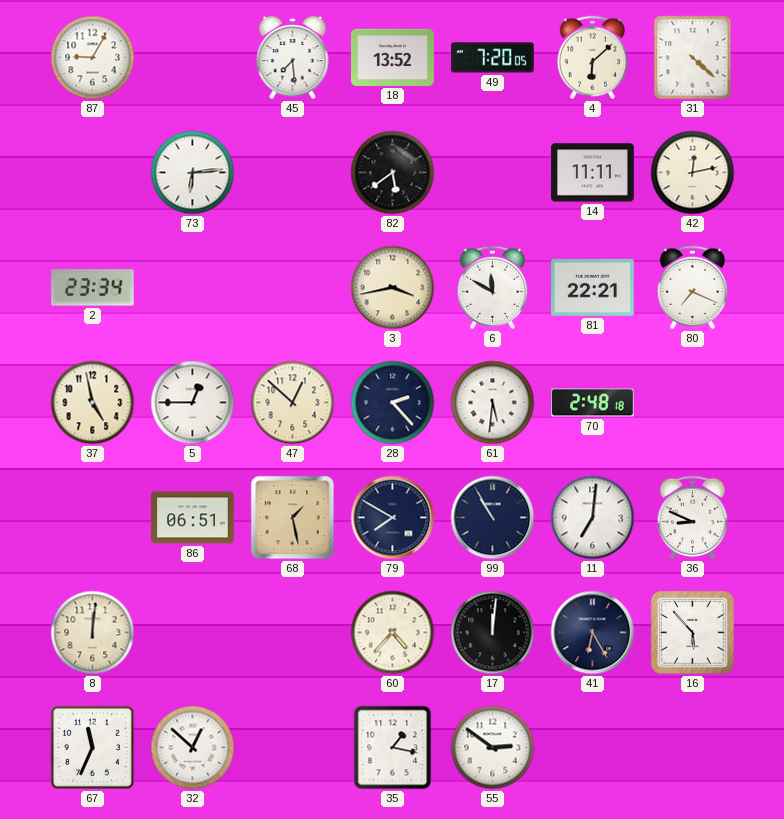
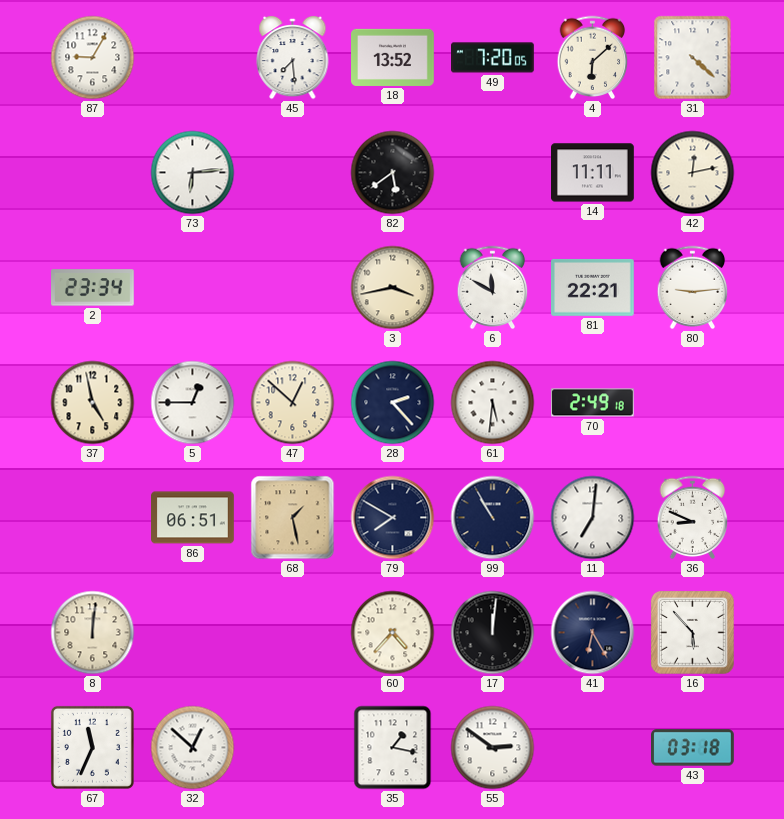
80: 7:19 -> 9:14
70: 2:48 -> 2:49
43: none -> 03:18
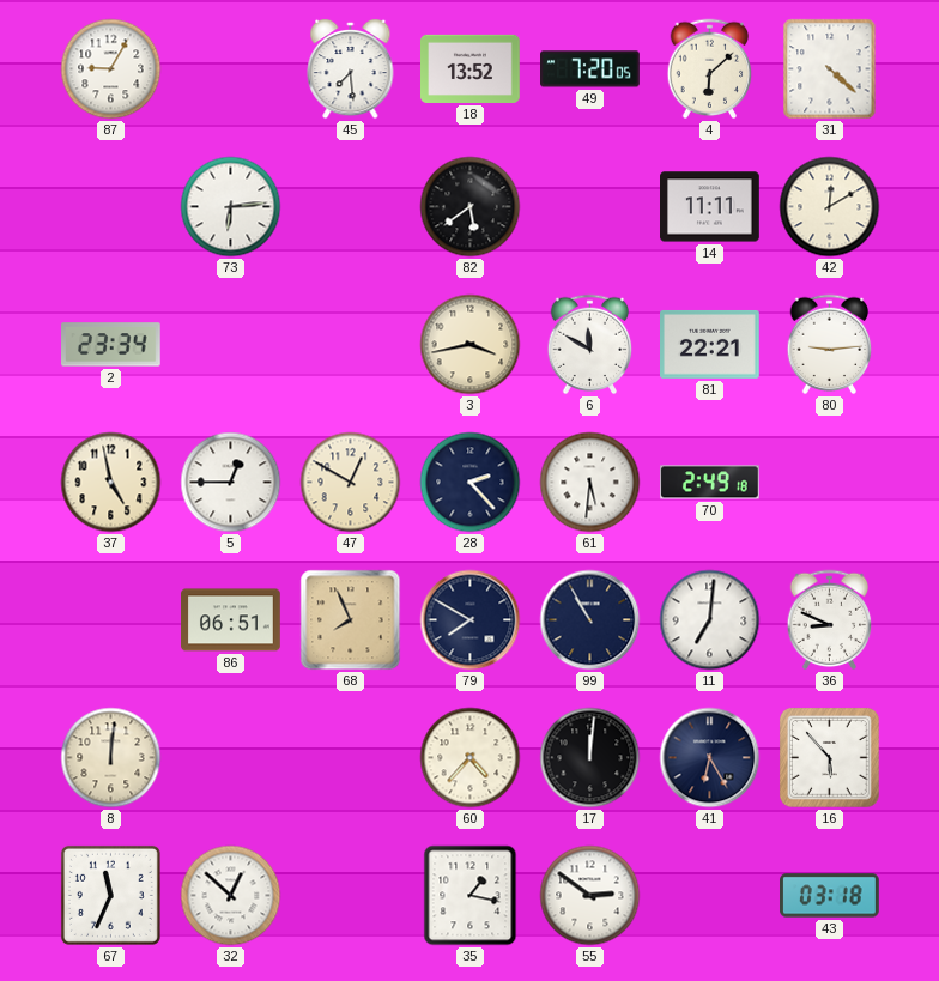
42: 12:13 -> 12:10
47: 12:52 -> 12:50
68: 1:28 -> 7:56
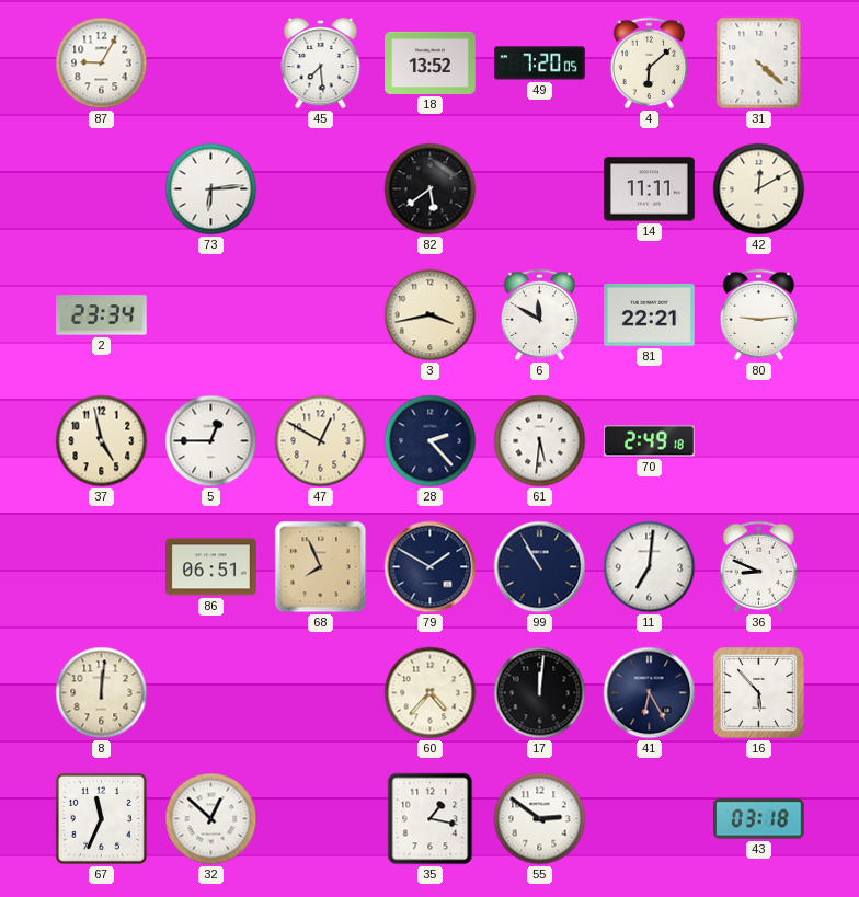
79: 7:50 -> 1:50
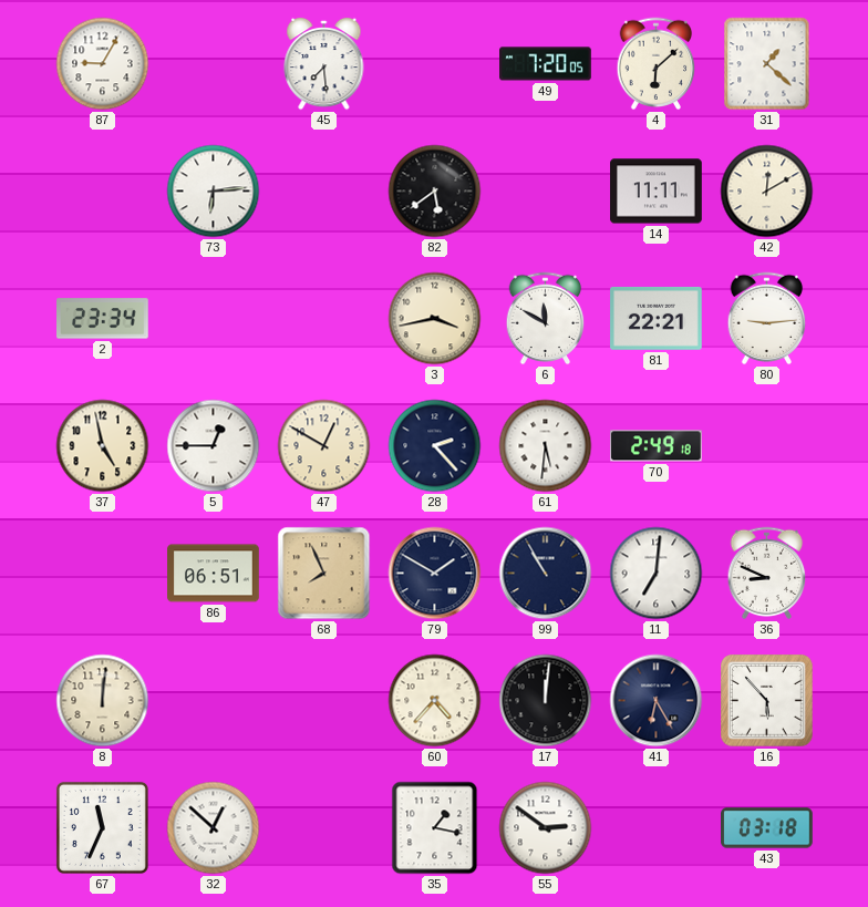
18: 13:52 -> none
31: 4:22 -> 1:22
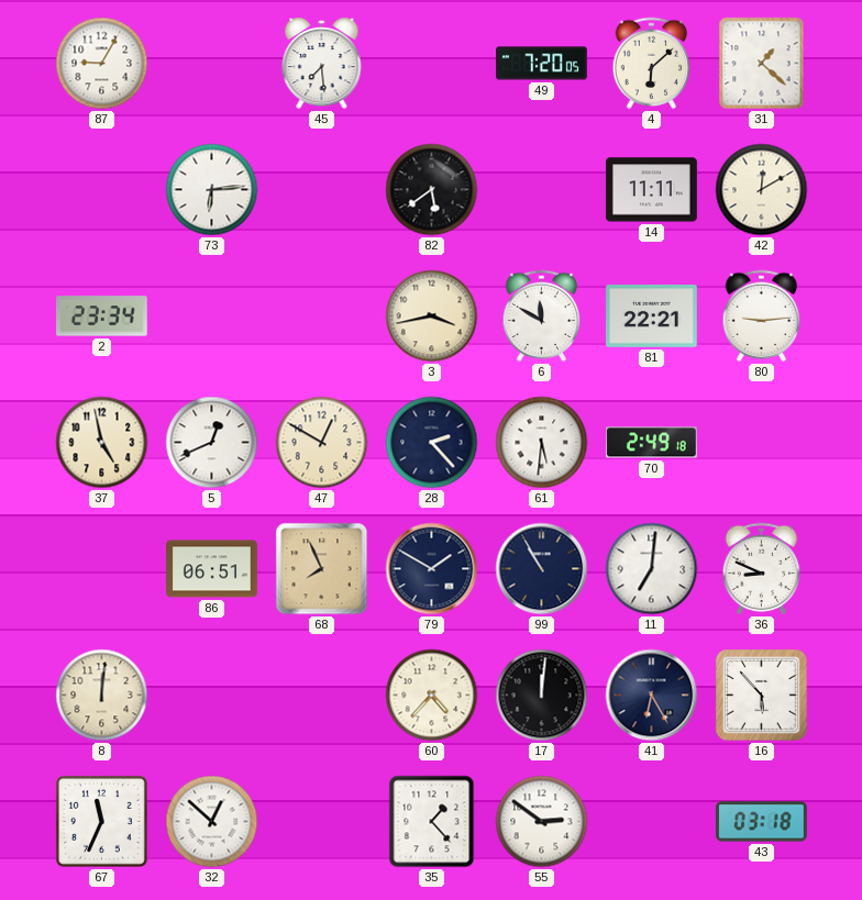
5: 12:45 -> 12:41
35: 1:17 -> 1:23
